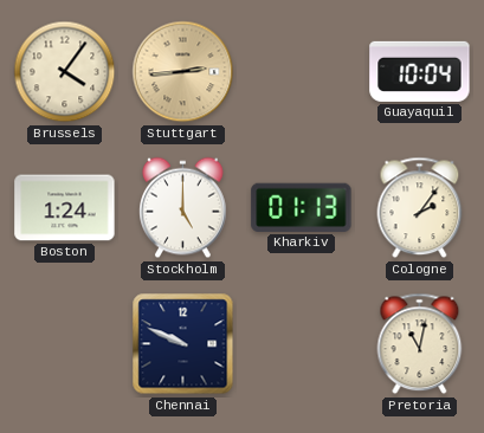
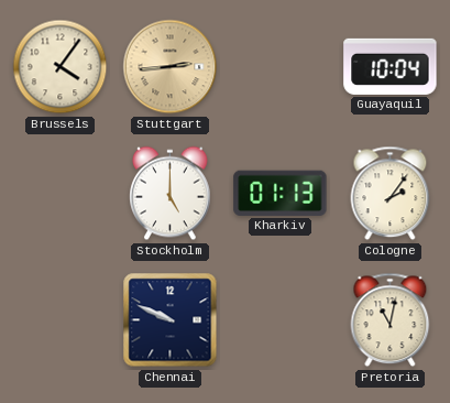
Boston: 1:24 -> none
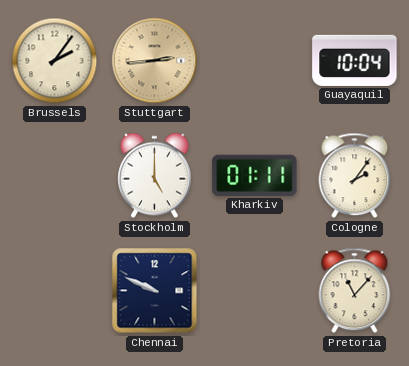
Brussels: 4:06 -> 2:06
Kharkiv: 01:13 -> 01:11
Pretoria: 11:02 -> 11:07
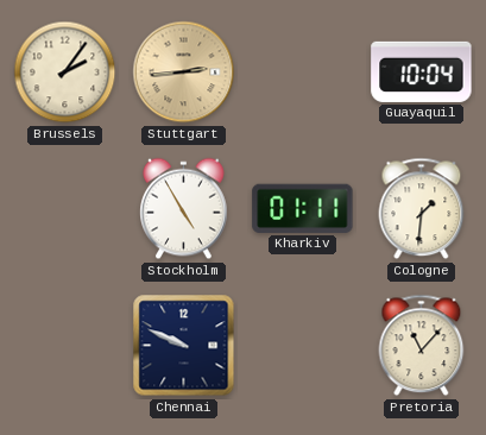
Stockholm: 5:00 -> 4:55
Cologne: 2:06 -> 1:31
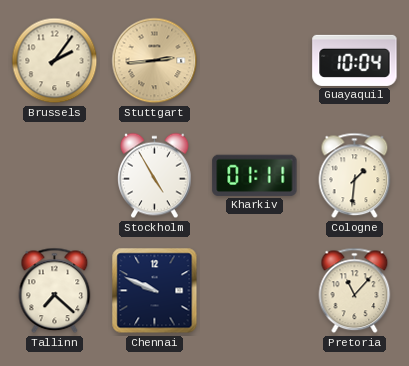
Tallinn: none -> 7:22
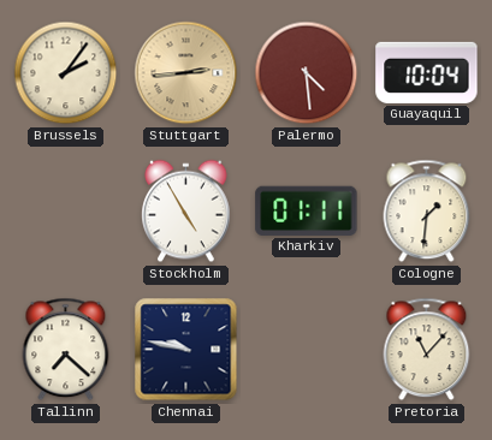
Palermo: none -> 4:29
Chennai: 9:49 -> 9:47
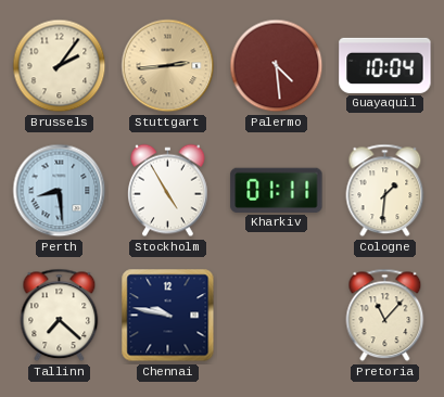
Perth: none -> 8:29
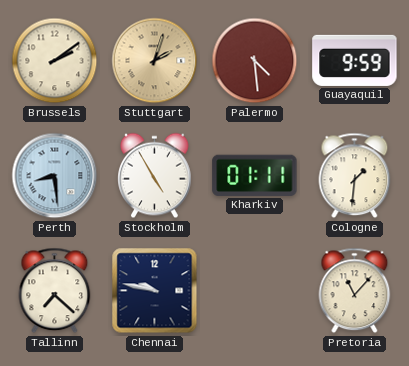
Brussels: 2:06 -> 2:09
Stuttgart: 2:44 -> 2:03
Guayaquil: 10:04 -> 9:59
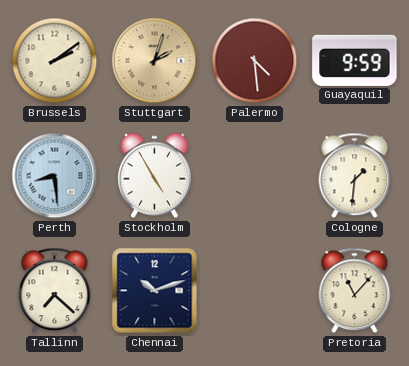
Kharkiv: 01:11 -> none
Chennai: 9:47 -> 10:12
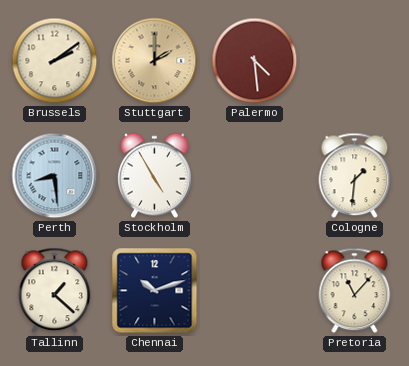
Stuttgart: 2:03 -> 2:00
Guayaquil: 9:59 -> none
Tallinn: 7:22 -> 1:22
